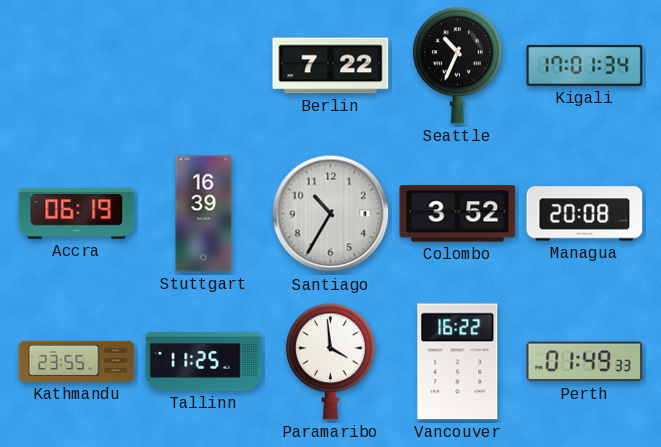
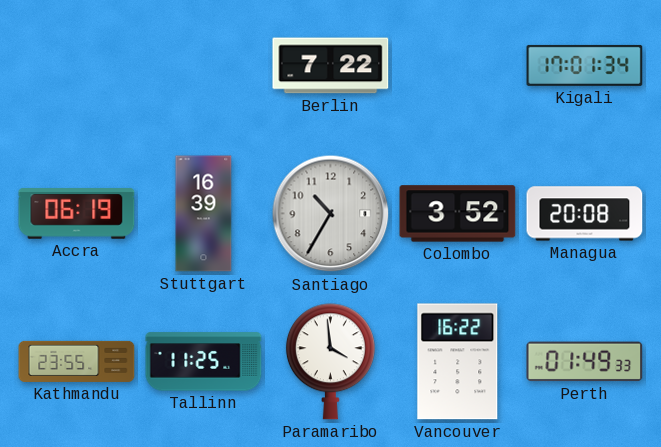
Seattle: 10:34 -> none
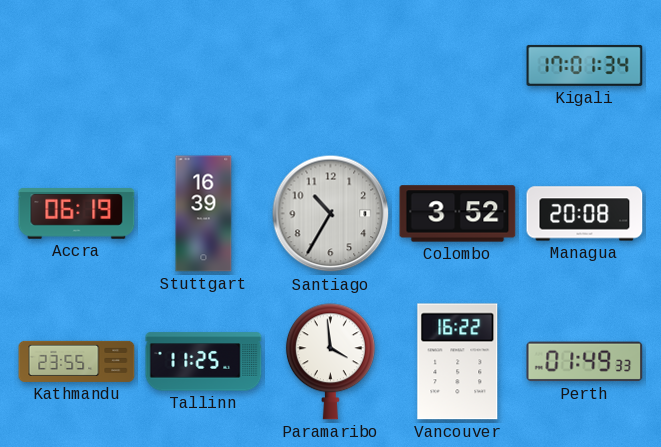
Berlin: 7:22 -> none
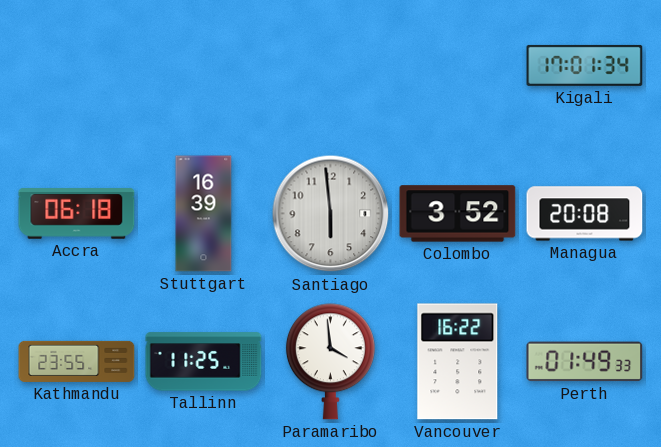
Accra: 06:19 -> 06:18
Santiago: 10:35 -> 5:59
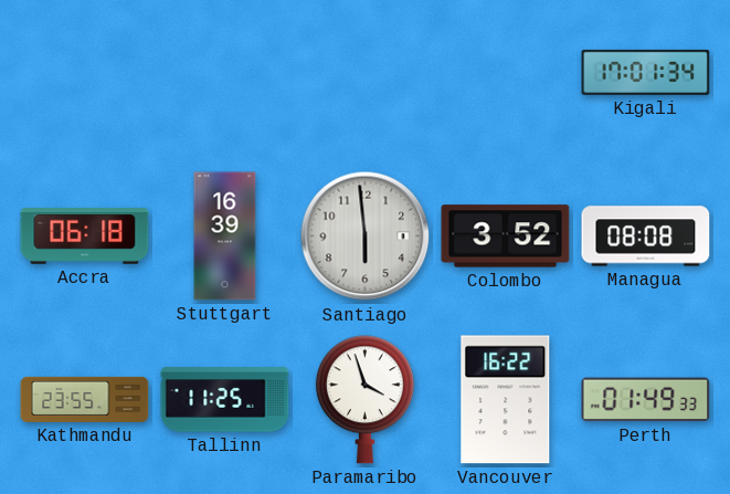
Managua: 20:08 -> 08:08
Paramaribo: 3:59 -> 3:57
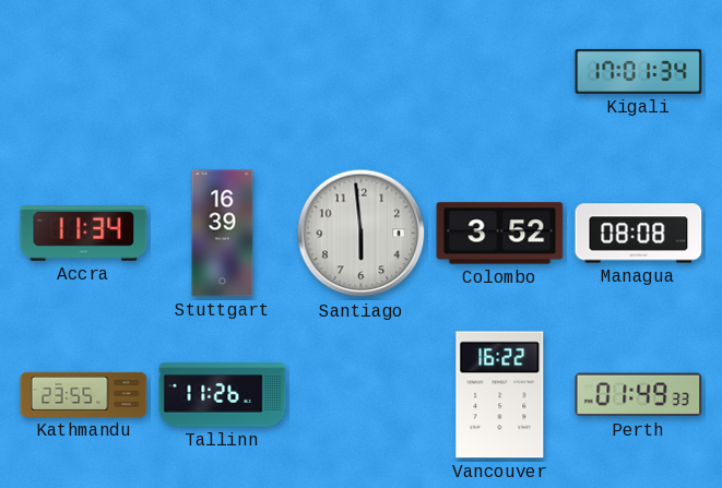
Accra: 06:18 -> 11:34
Tallinn: 11:25 -> 11:26
Paramaribo: 3:57 -> none
